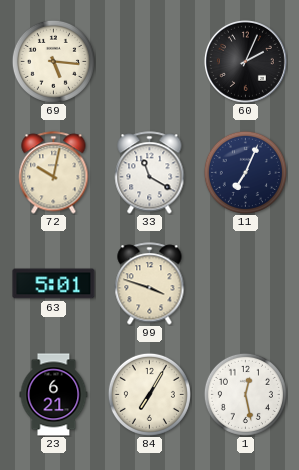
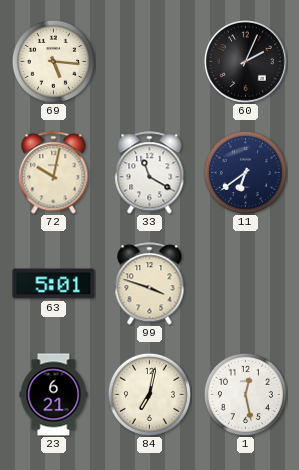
11: 7:04 -> 6:39
84: 7:05 -> 7:02
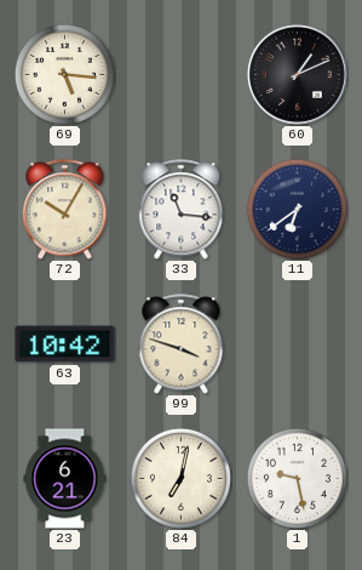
60: 2:04 -> 1:11
72: 10:02 -> 10:05
33: 11:20 -> 11:16
63: 5:01 -> 10:42
1: 12:28 -> 9:28
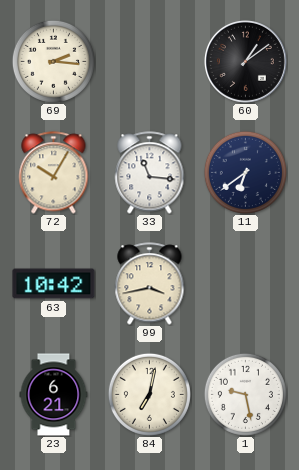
69: 5:16 -> 2:16
60: 1:11 -> 1:09
99: 3:48 -> 3:43
